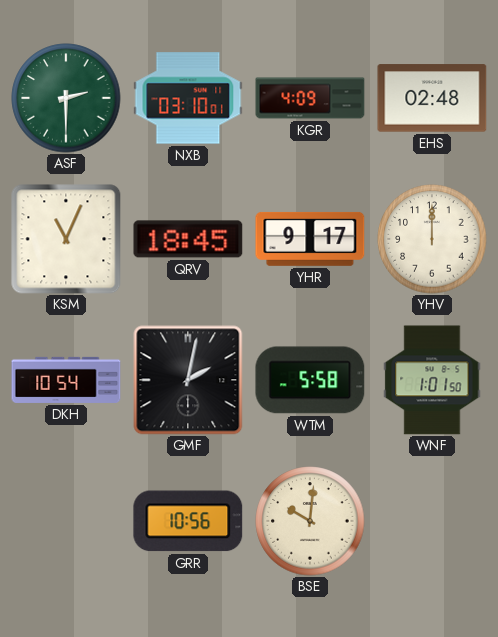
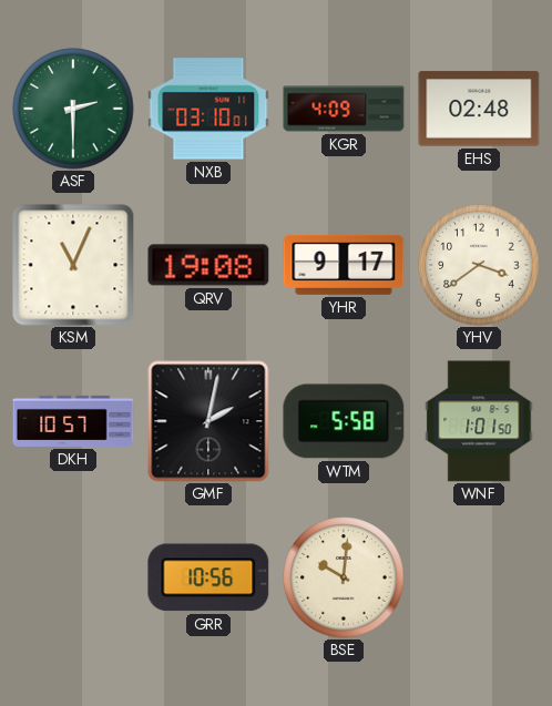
QRV: 18:45 -> 19:08
YHV: 12:00 -> 3:39
DKH: 10:54 -> 10:57
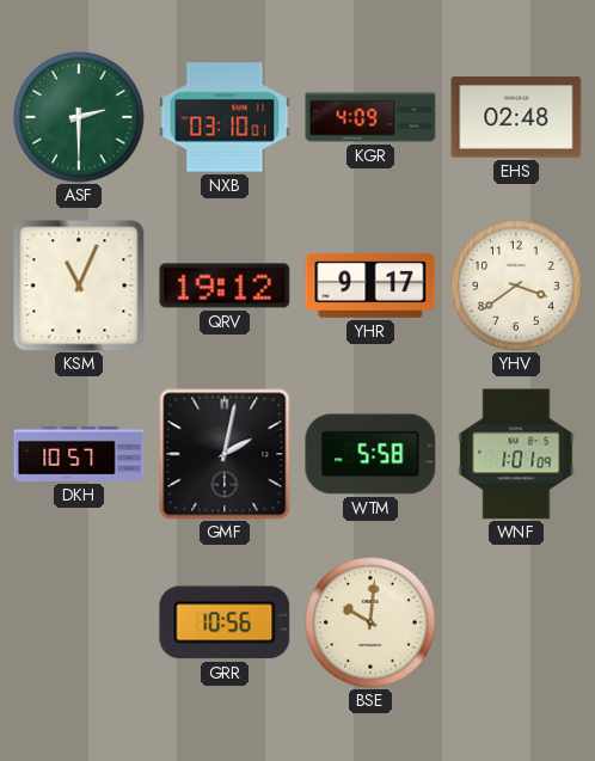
QRV: 19:08 -> 19:12
WNF: 1:01:50 -> 1:01:09
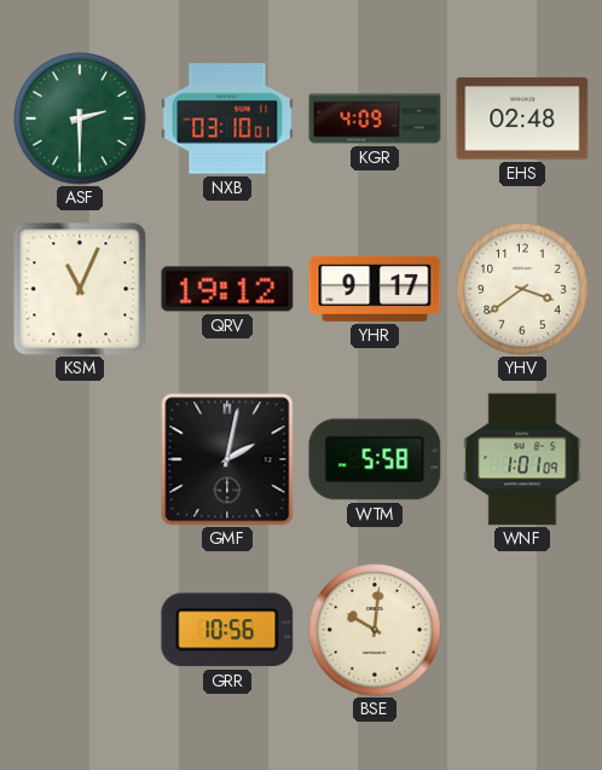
DKH: 10:57 -> none
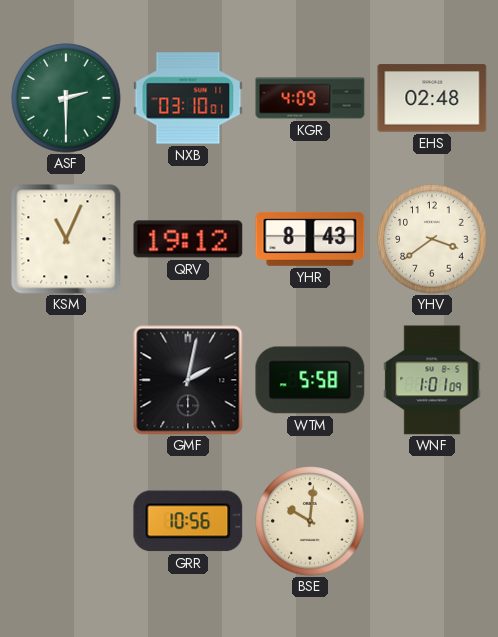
YHR: 9:17 -> 8:43
